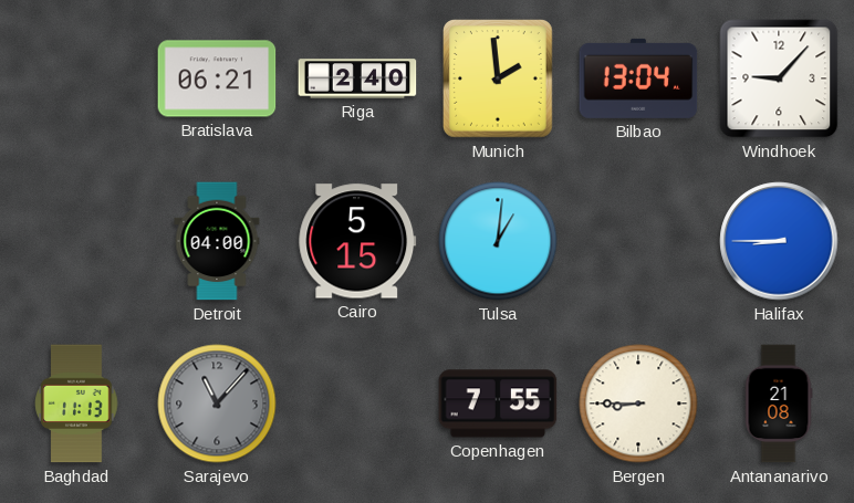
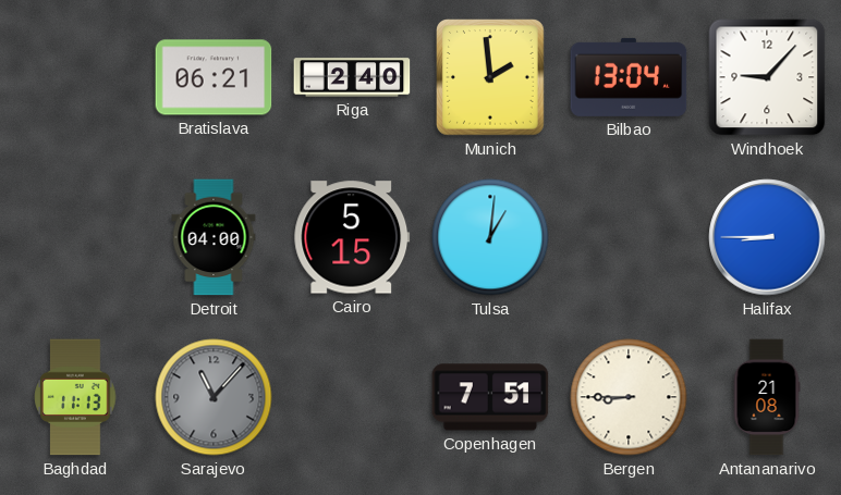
Copenhagen: 7:55 -> 7:51
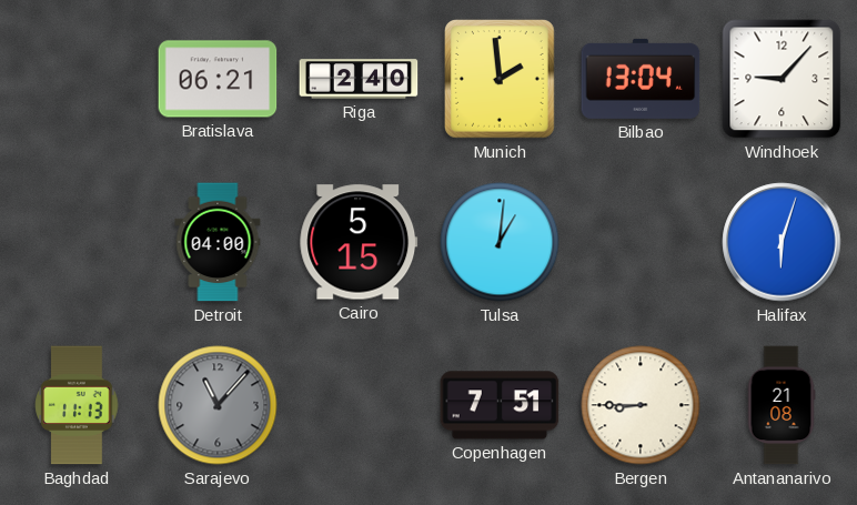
Halifax: 8:45 -> 6:03
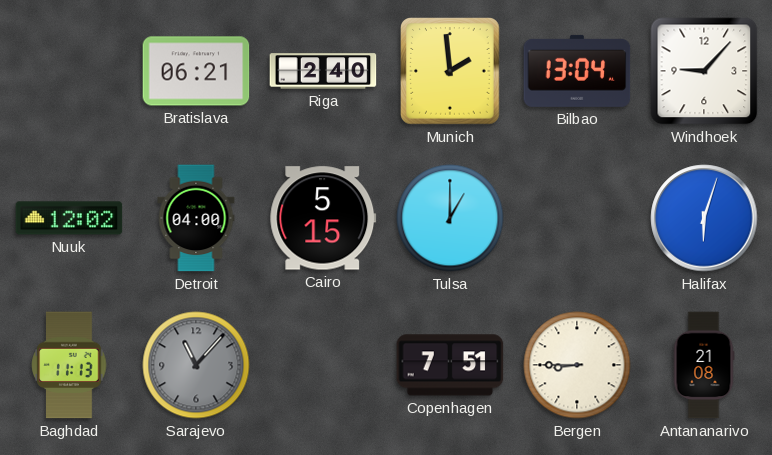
Nuuk: none -> 12:02
Tulsa: 1:01 -> 1:00
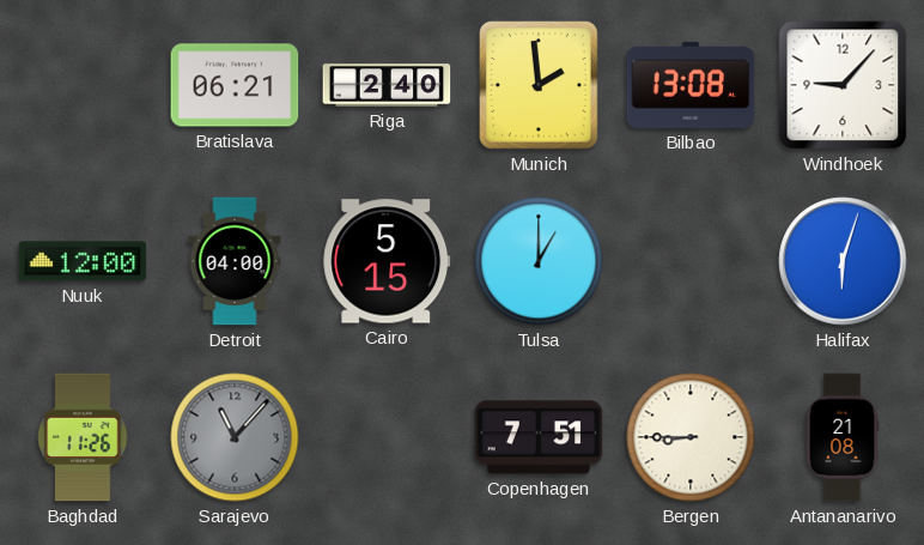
Bilbao: 13:04 -> 13:08
Nuuk: 12:02 -> 12:00
Baghdad: 11:13 -> 11:26
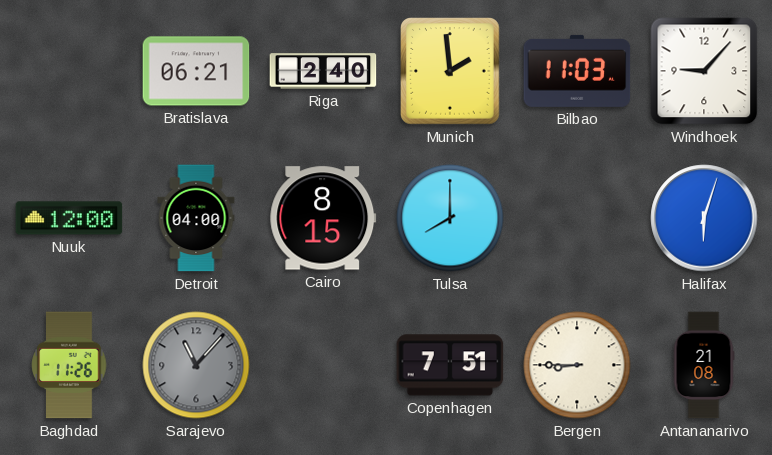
Bilbao: 13:08 -> 11:03
Cairo: 5:15 -> 8:15
Tulsa: 1:00 -> 8:00
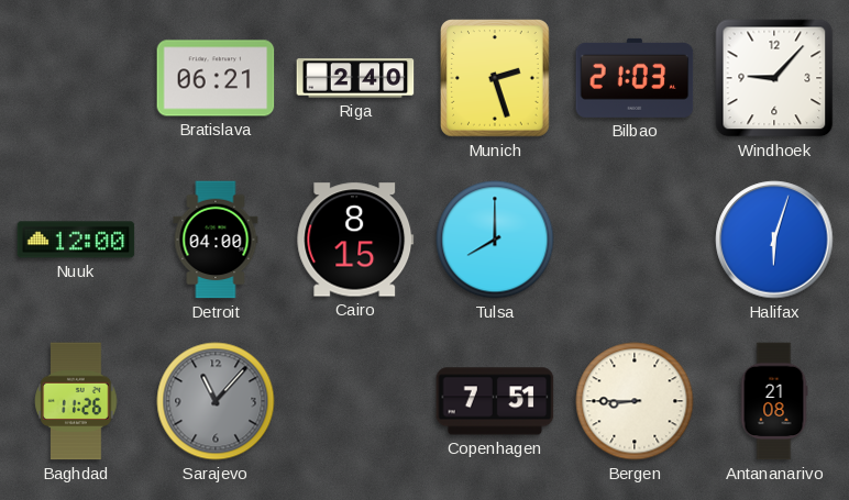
Munich: 1:59 -> 2:27
Bilbao: 11:03 -> 21:03
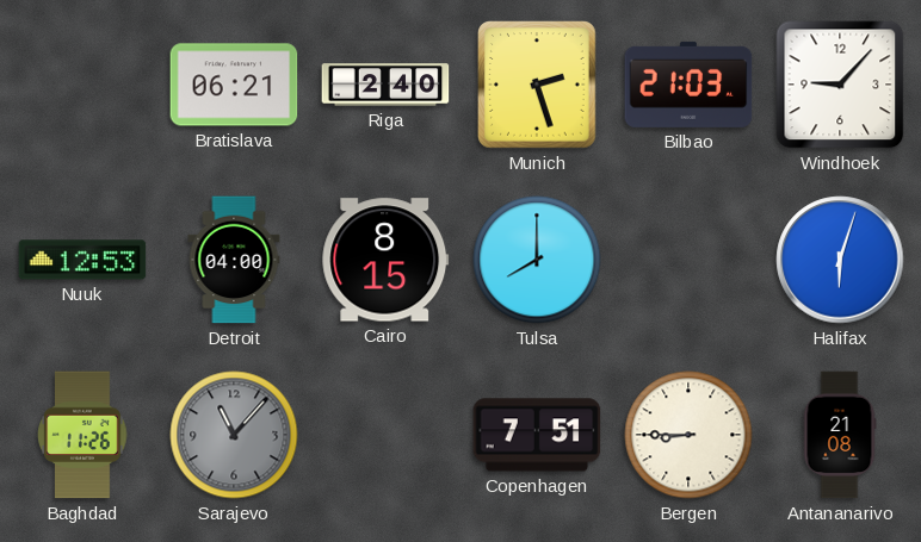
Nuuk: 12:00 -> 12:53
